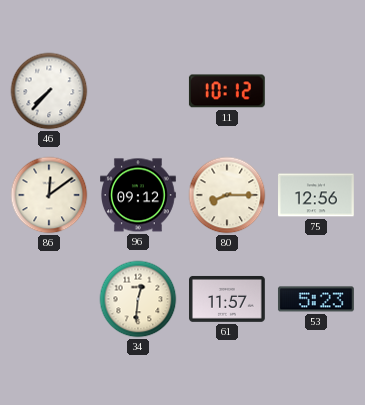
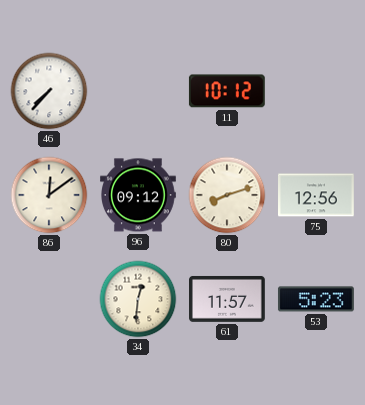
80: 8:15 -> 8:12
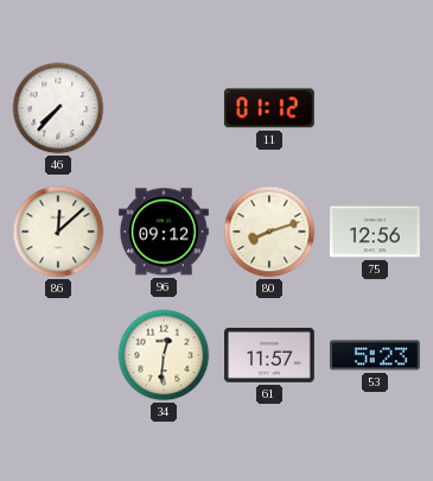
11: 10:12 -> 01:12
86: 12:09 -> 12:08
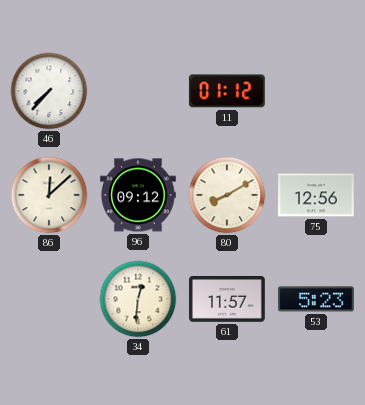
80: 8:12 -> 8:10
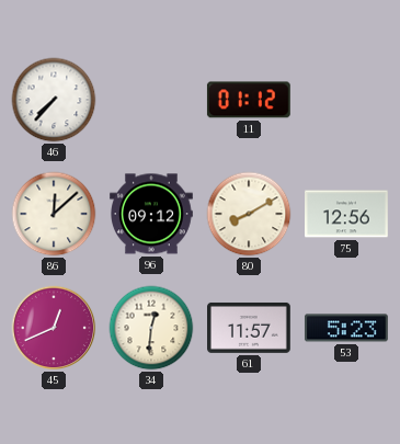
45: none -> 12:41
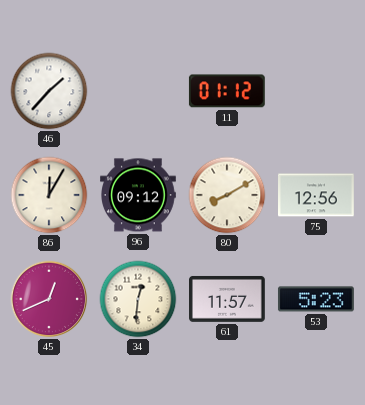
46: 7:37 -> 1:37
86: 12:08 -> 12:05
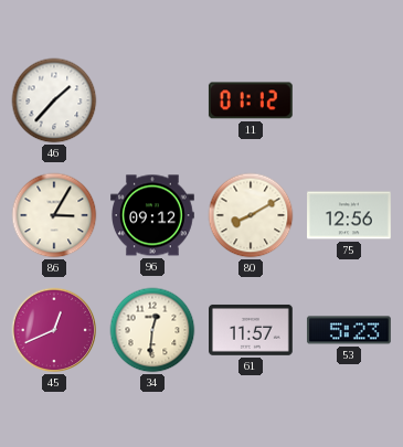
86: 12:05 -> 3:05
